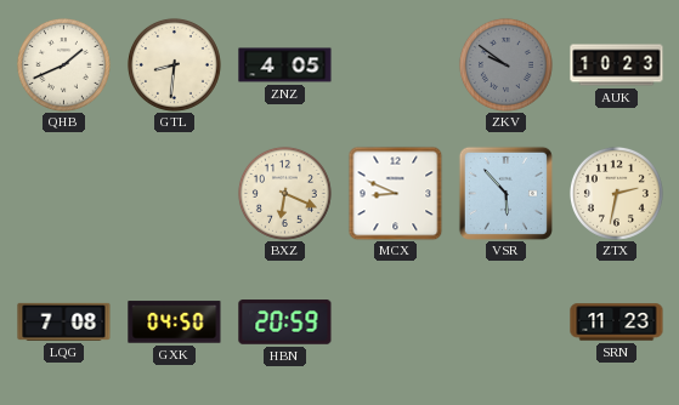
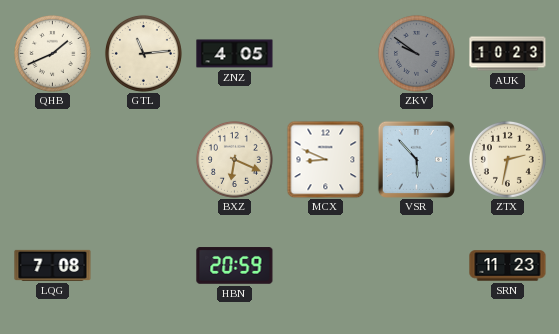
GTL: 8:31 -> 11:14
GXK: 04:50 -> none
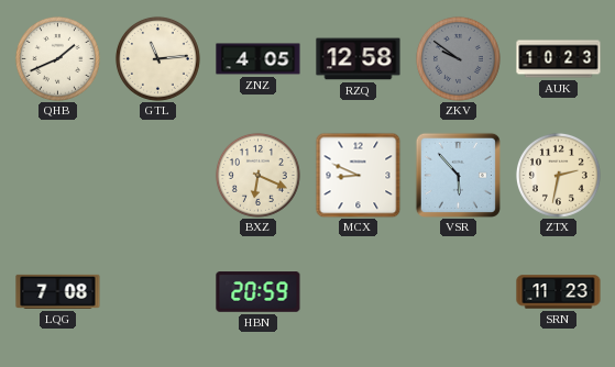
RZQ: none -> 12:58
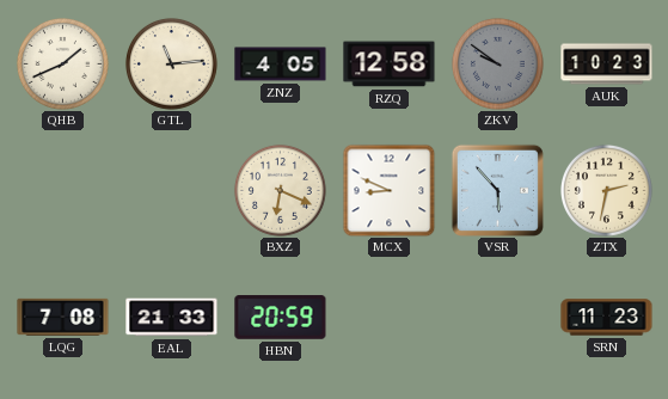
EAL: none -> 21:33
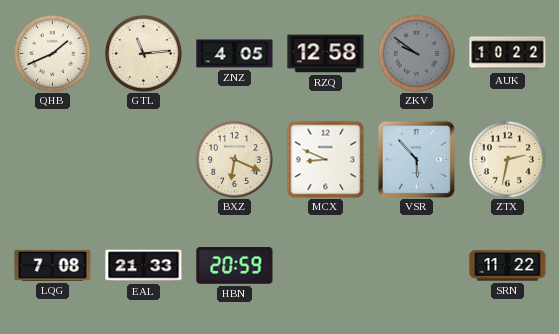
AUK: 10:23 -> 10:22
SRN: 11:23 -> 11:22
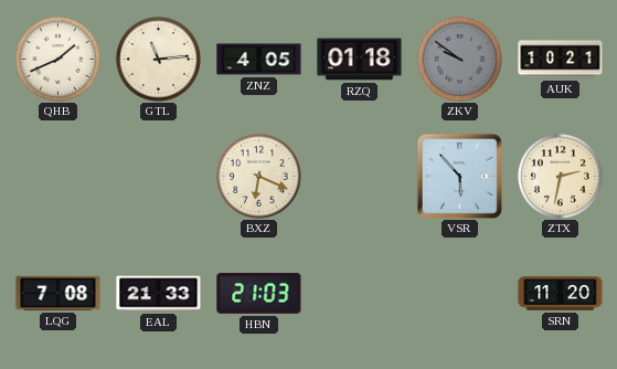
RZQ: 12:58 -> 01:18
AUK: 10:22 -> 10:21
MCX: 8:49 -> none
HBN: 20:59 -> 21:03
SRN: 11:22 -> 11:20
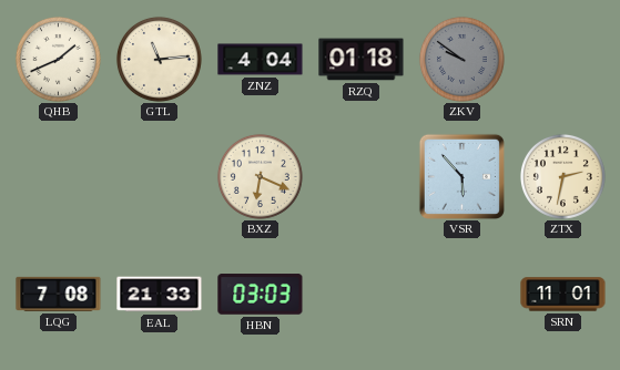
ZNZ: 4:05 -> 4:04
AUK: 10:21 -> none
HBN: 21:03 -> 03:03
SRN: 11:20 -> 11:01
